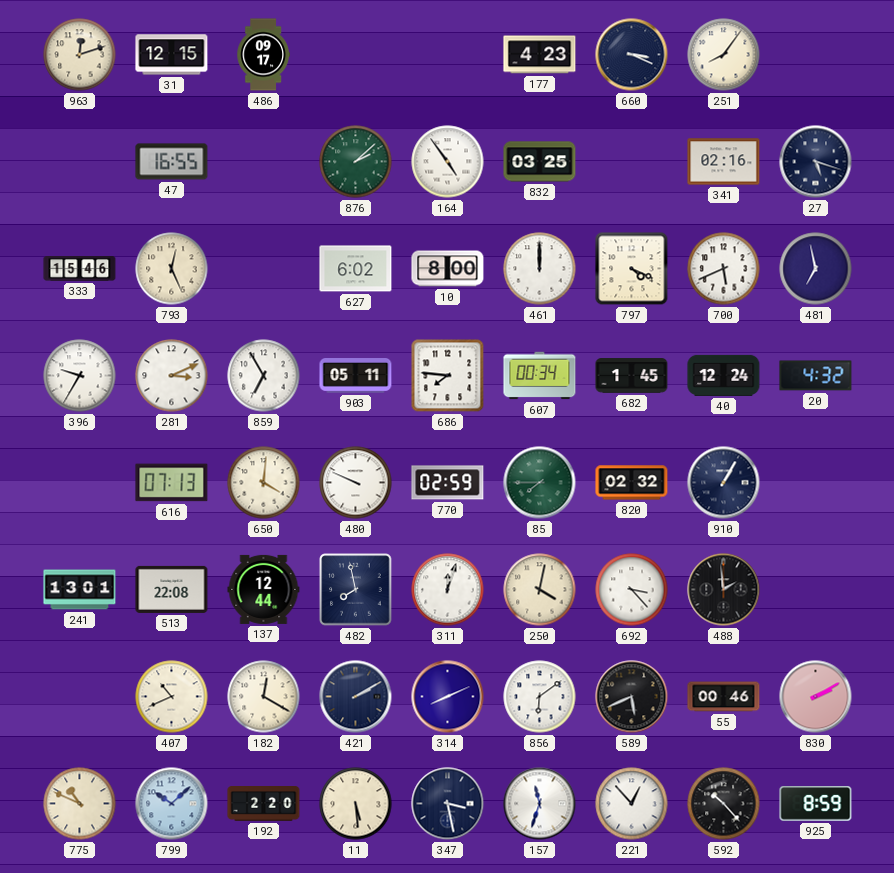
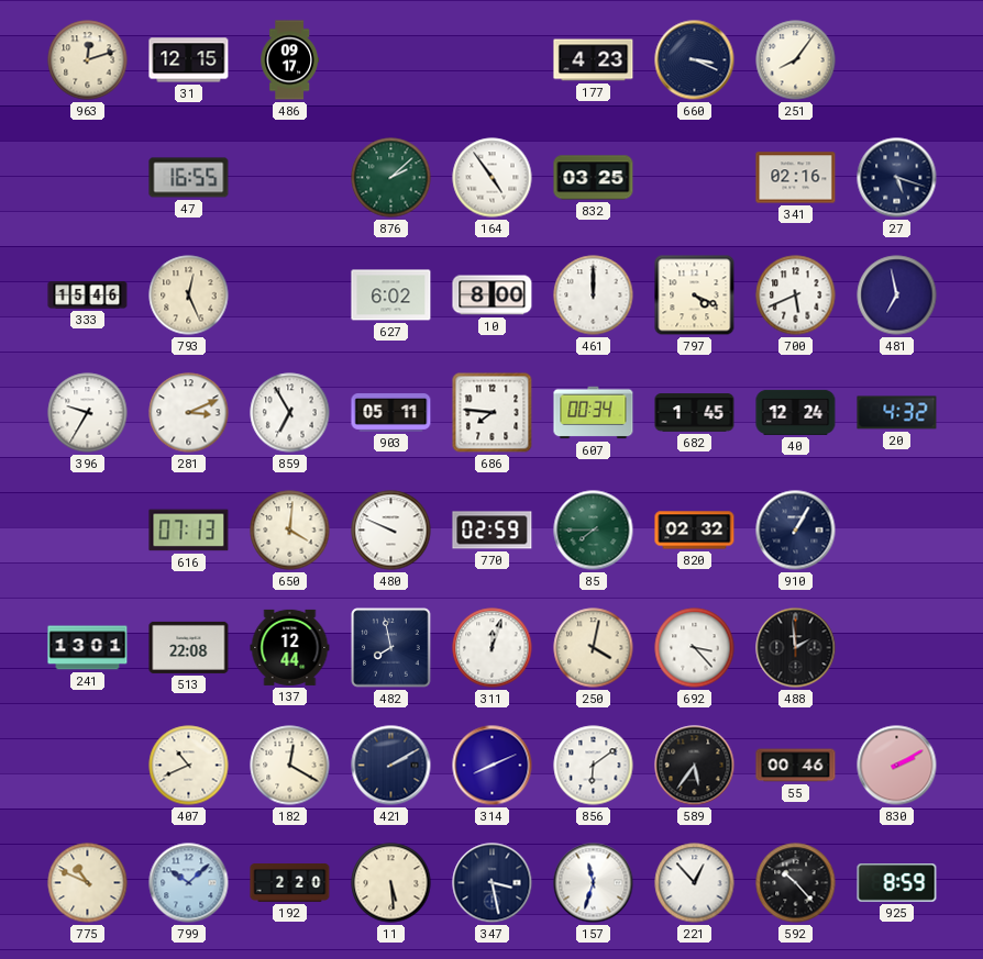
589: 5:41 -> 5:36
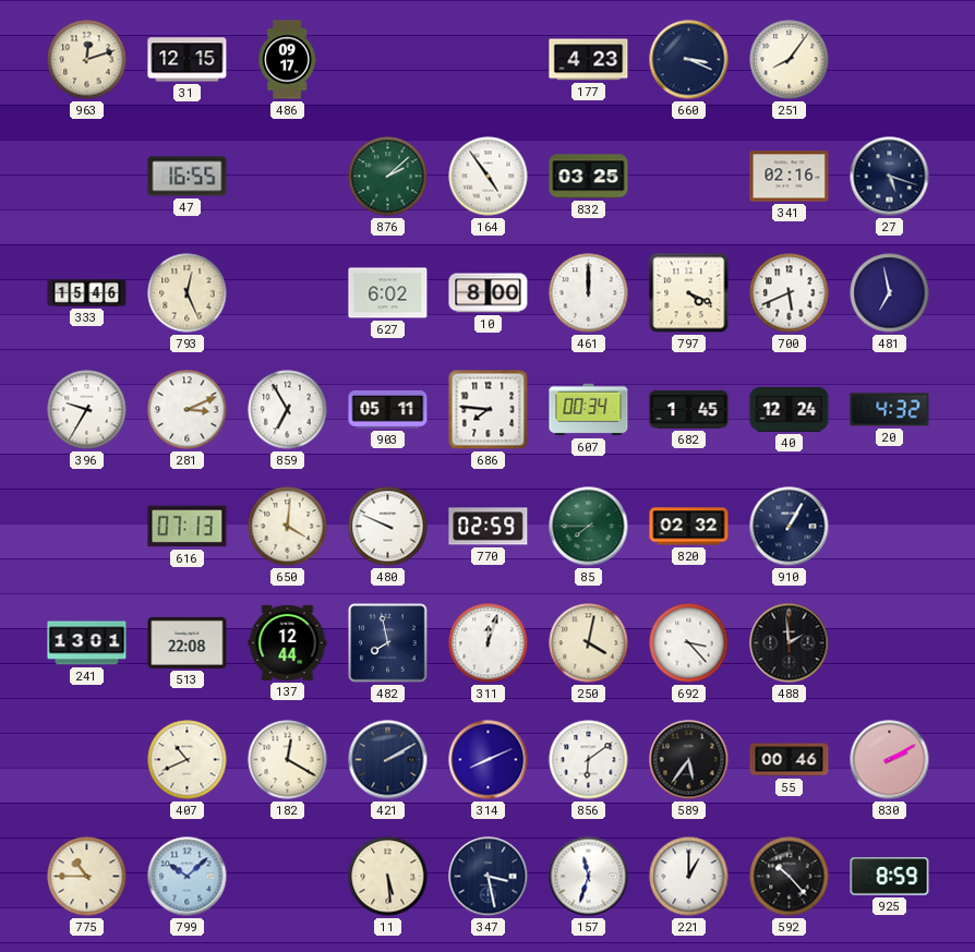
775: 10:49 -> 10:45
192: 2:20 -> none
221: 12:53 -> 1:00
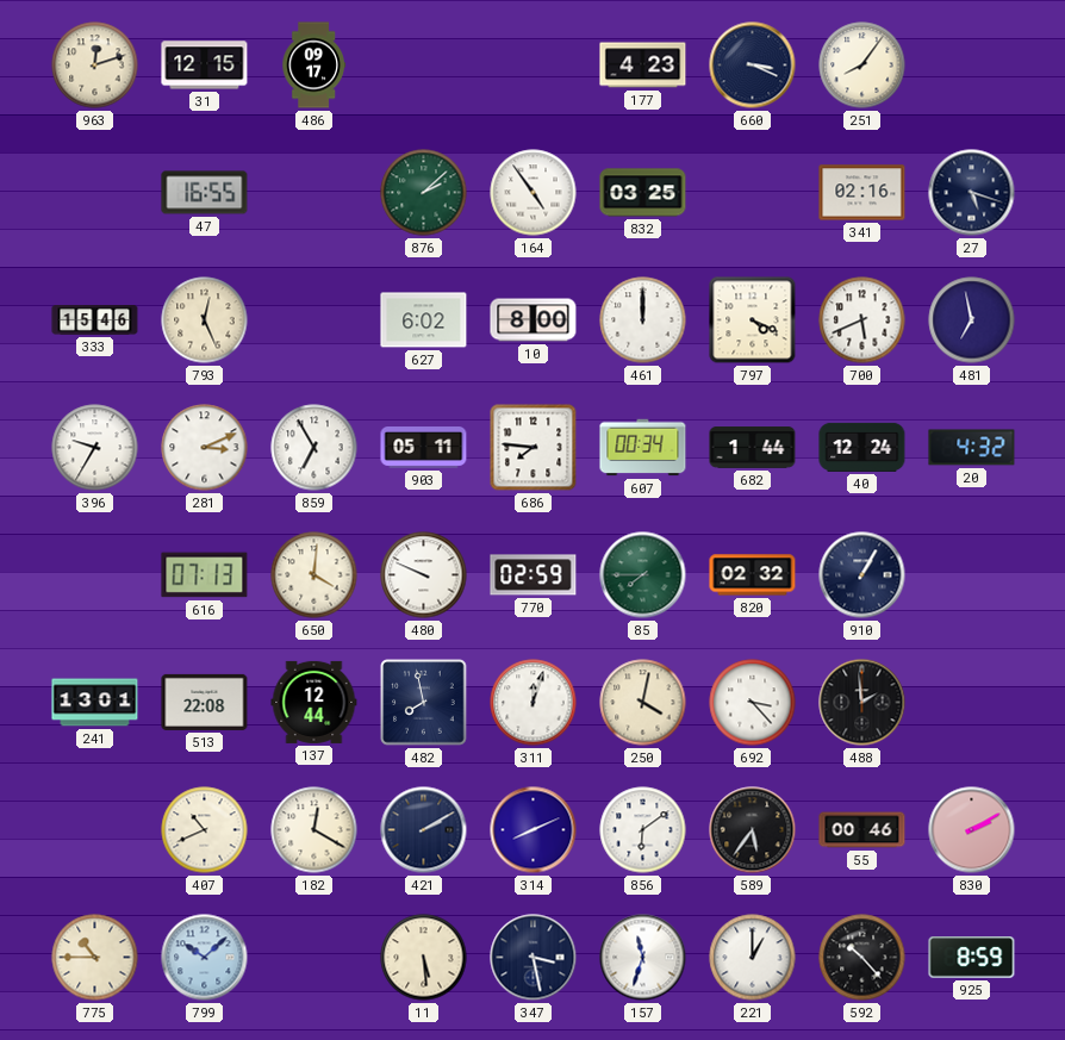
682: 1:45 -> 1:44
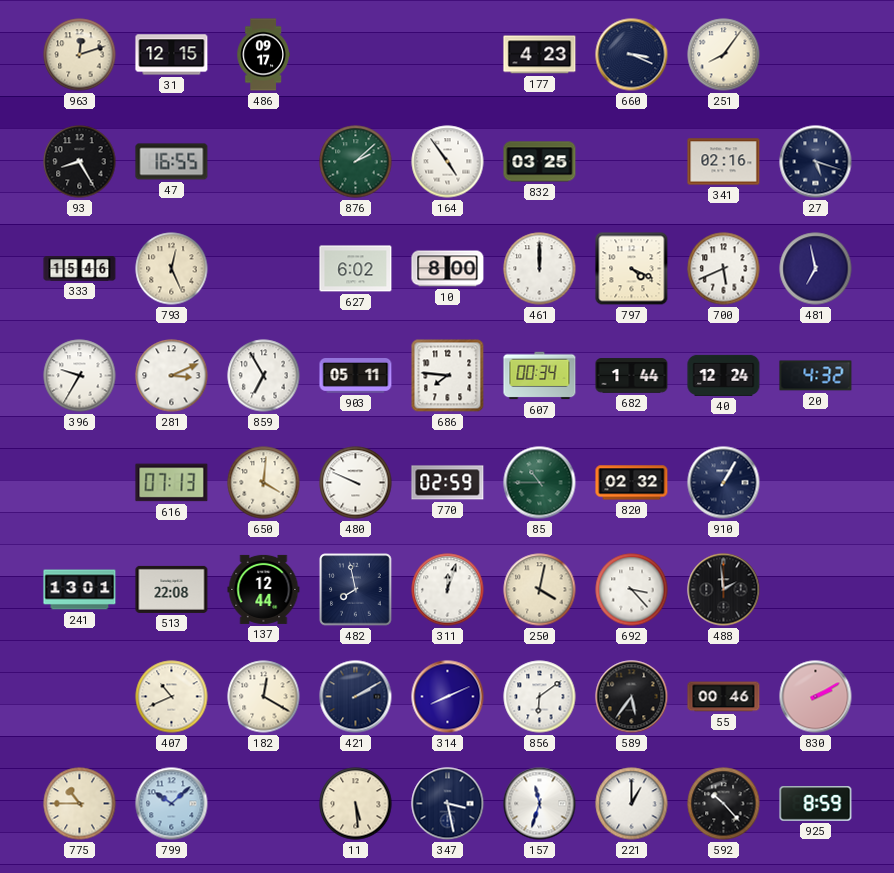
93: none -> 8:25
85: 7:45 -> 10:45
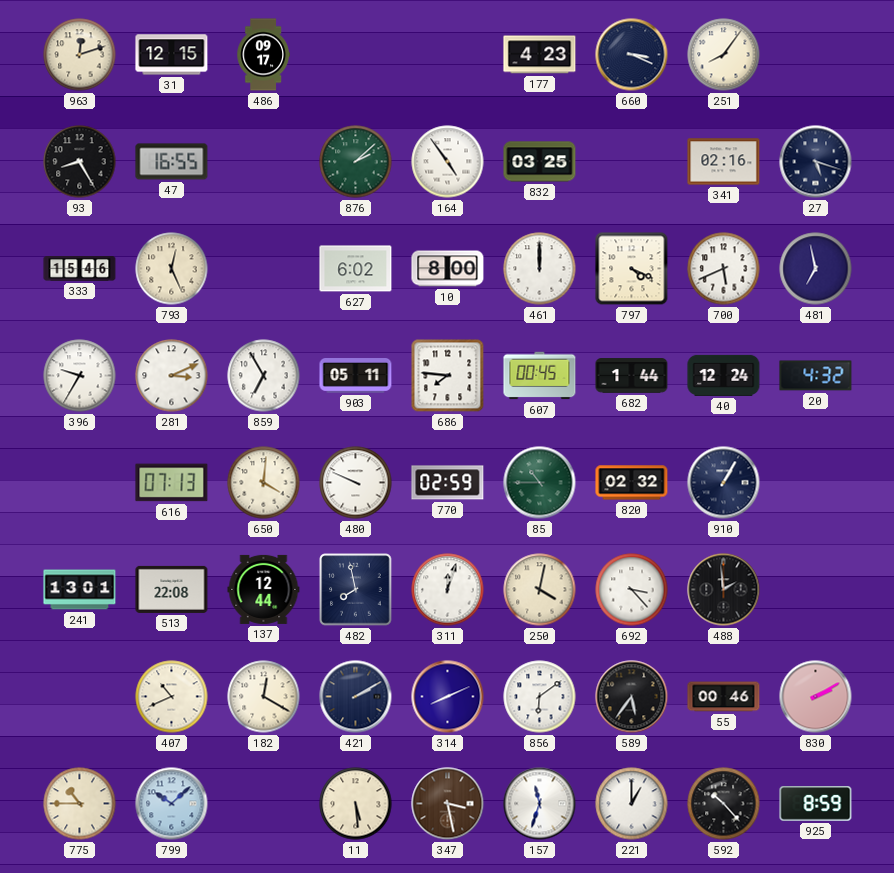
607: 00:34 -> 00:45
347 dial: navy -> brown
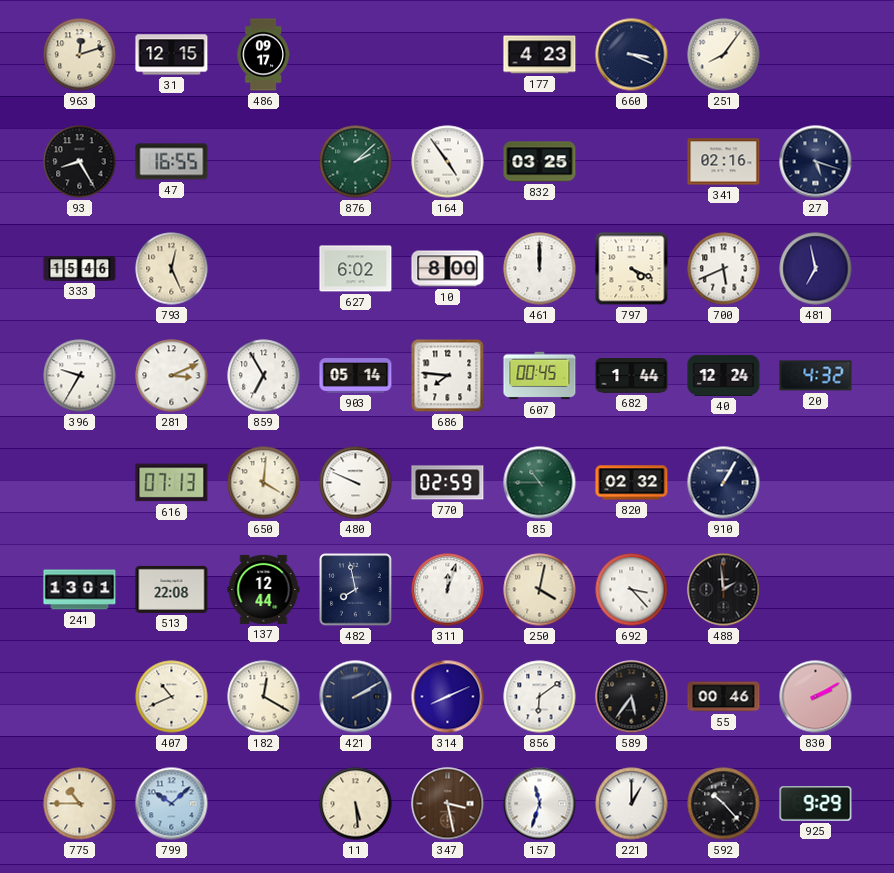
903: 05:11 -> 05:14
925: 8:59 -> 9:29
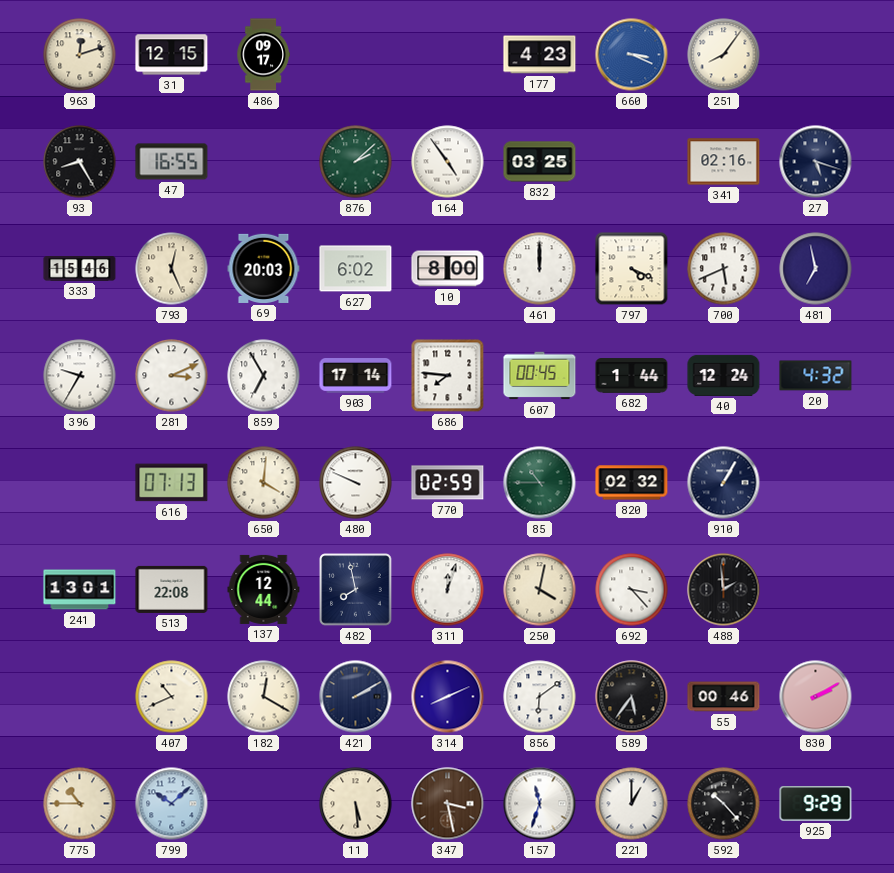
660 dial: navy -> blue
69: none -> 20:03
903: 05:14 -> 17:14
